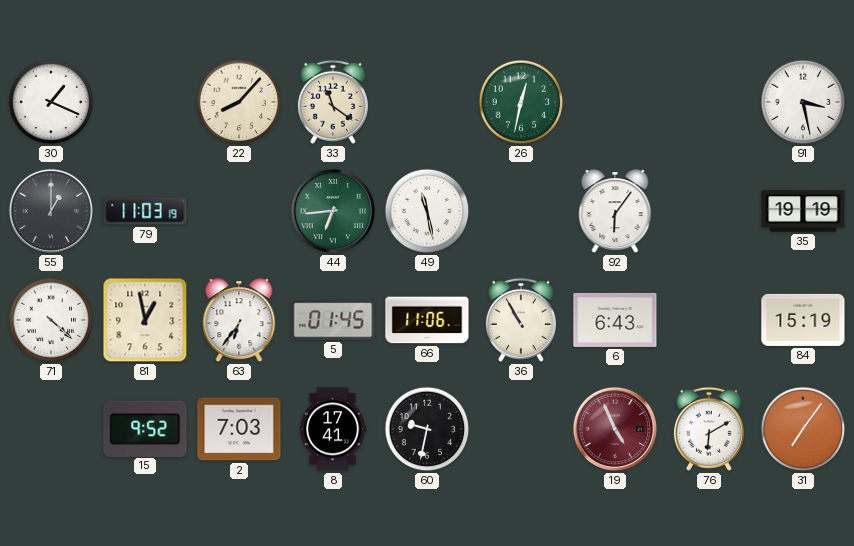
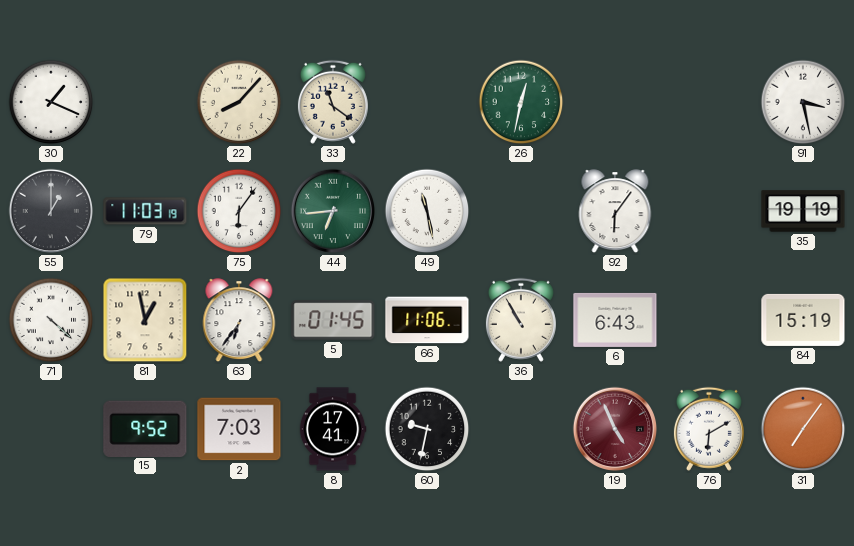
75: none -> 6:06
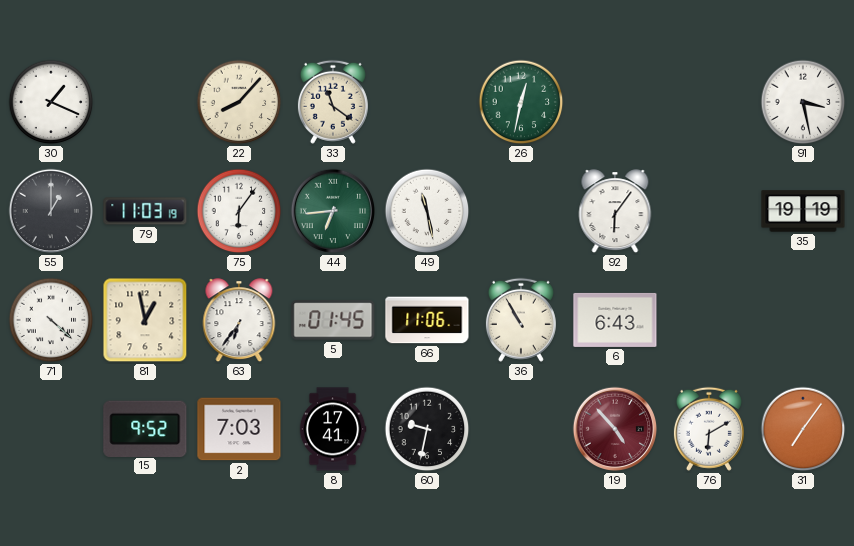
84: 15:19 -> none
19: 4:56 -> 4:53
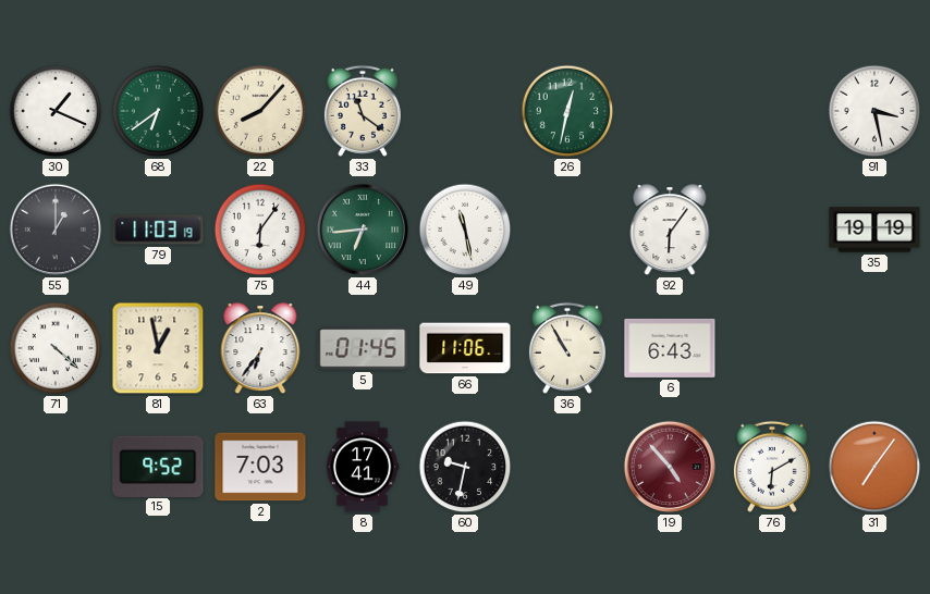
68: none -> 6:39
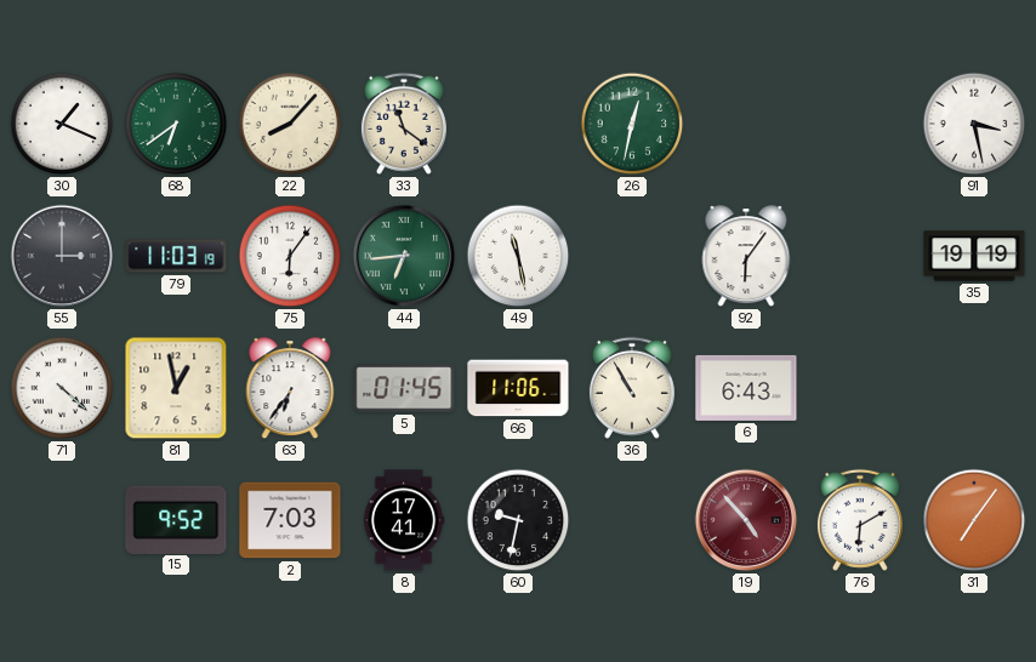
55: 1:00 -> 3:00
